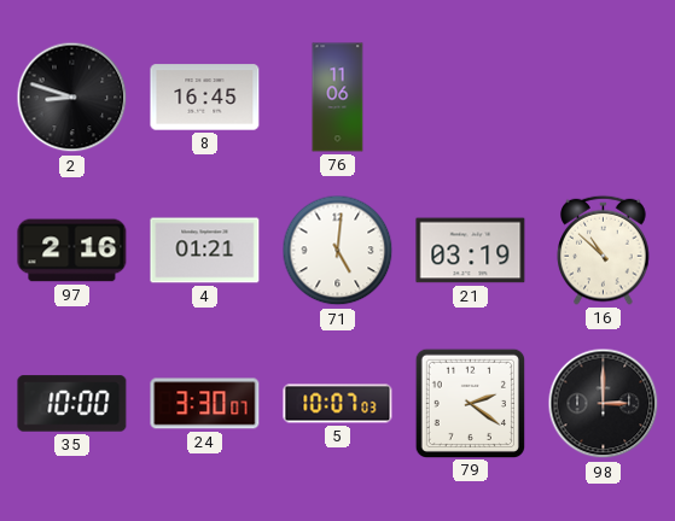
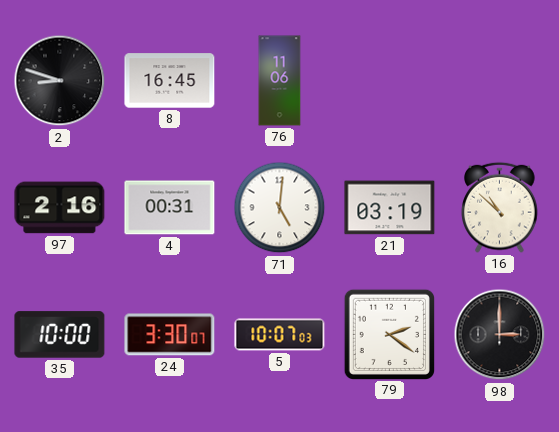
4: 01:21 -> 00:31
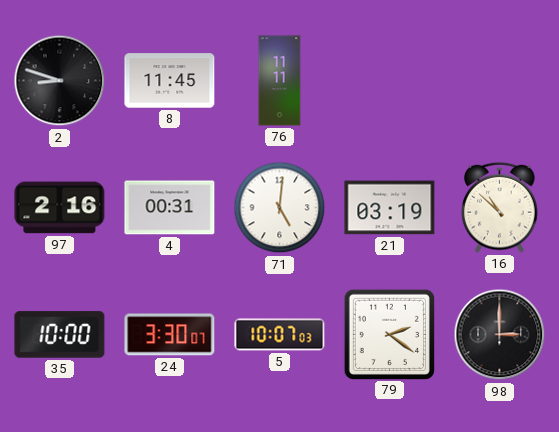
8: 16:45 -> 11:45
76: 11:06 -> 11:11
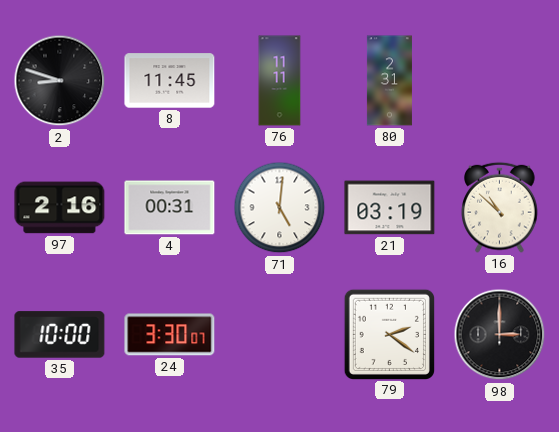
80: none -> 2:31
5: 10:07 -> none
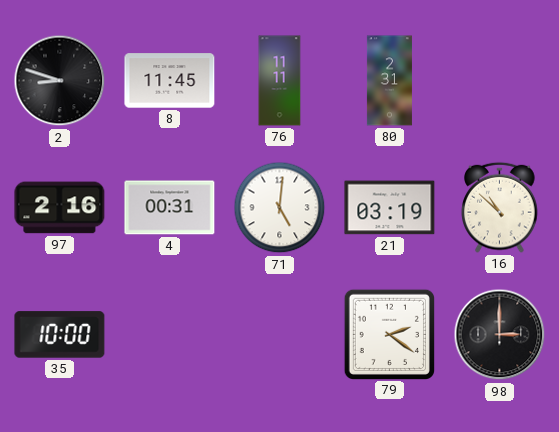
24: 3:30 -> none
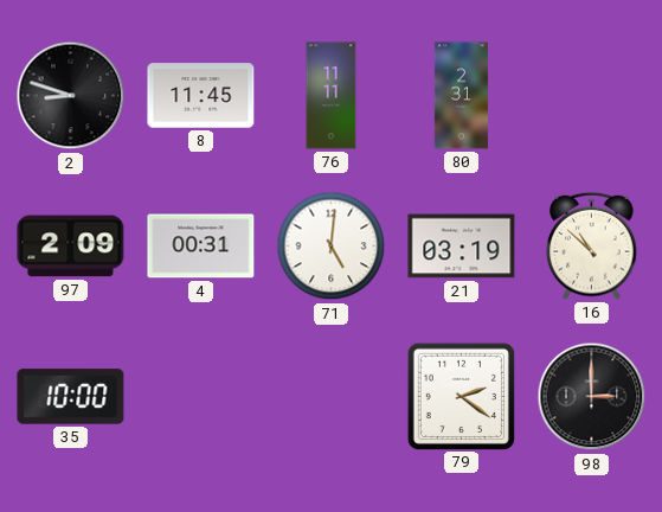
97: 2:16 -> 2:09
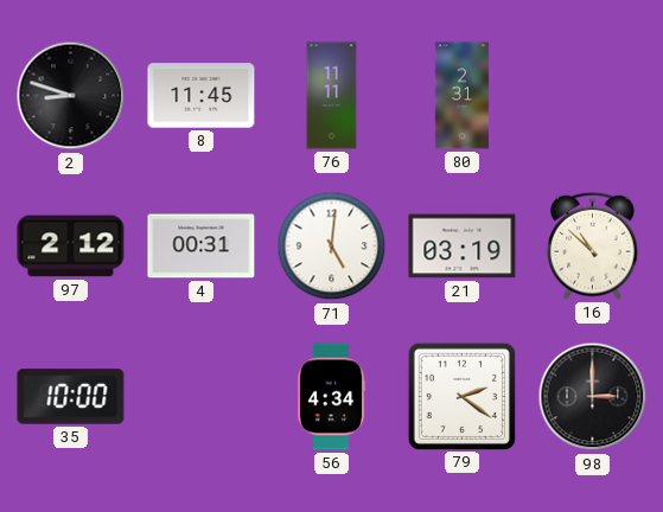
97: 2:09 -> 2:12
56: none -> 4:34
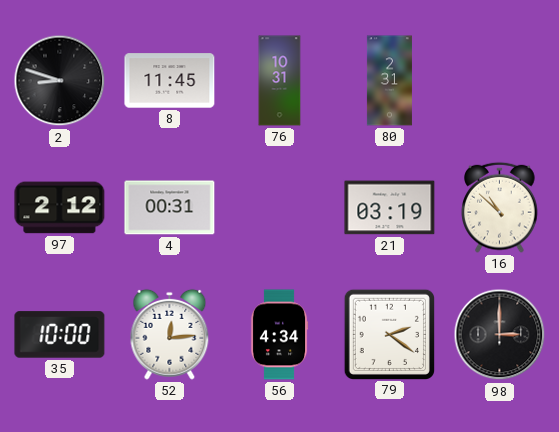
76: 11:11 -> 10:31
71: 5:01 -> none
52: none -> 12:14
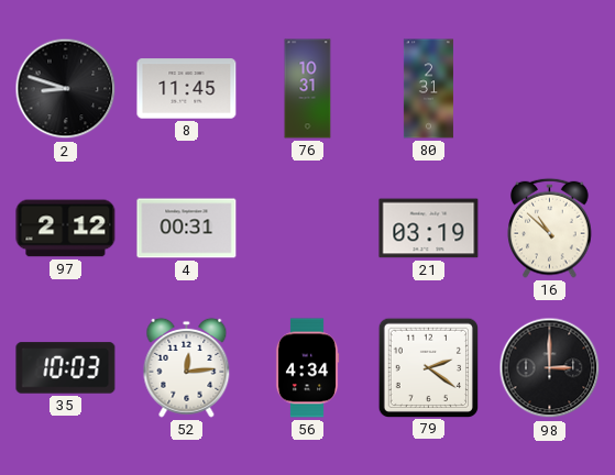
35: 10:00 -> 10:03
